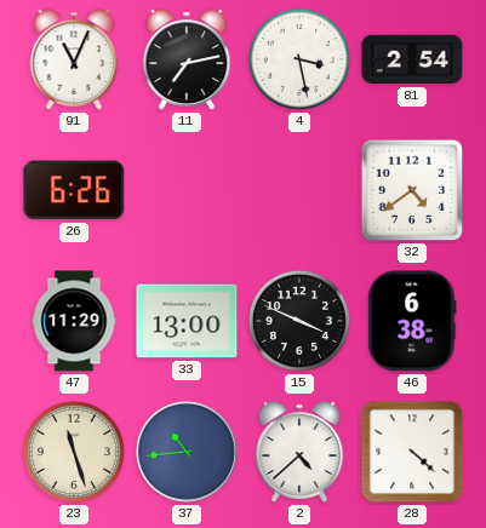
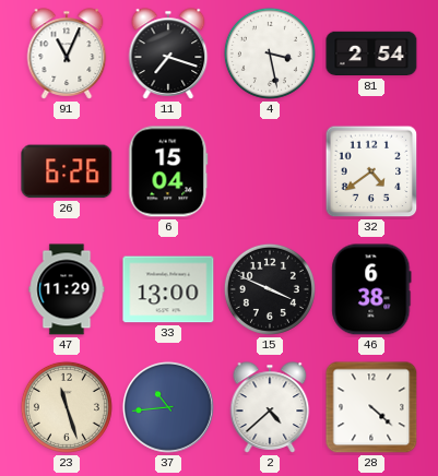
11: 7:13 -> 7:18
6: none -> 15:04
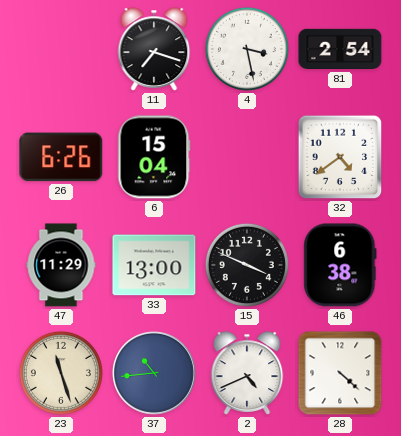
91: 11:04 -> none
2: 4:38 -> 4:41
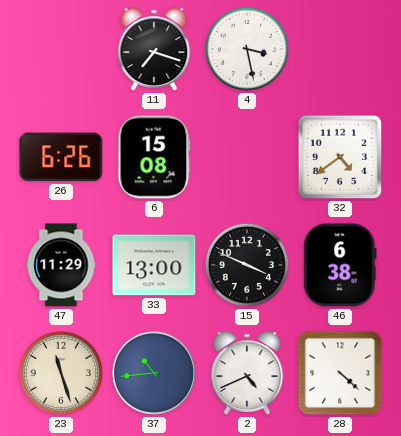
81: 2:54 -> none
6: 15:04 -> 15:08
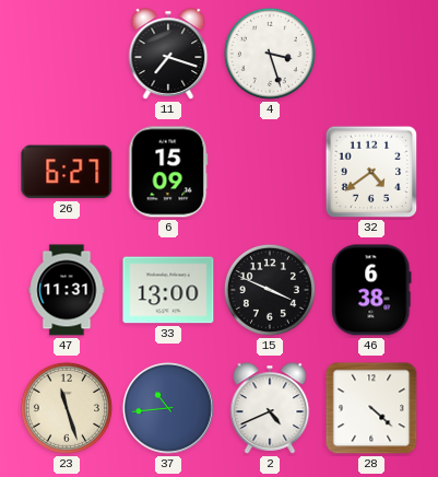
4: 3:28 -> 3:27
26: 6:26 -> 6:27
6: 15:08 -> 15:09
47: 11:29 -> 11:31
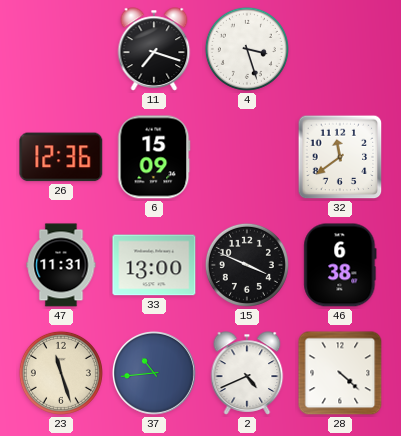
26: 6:27 -> 12:36
32: 4:39 -> 11:39
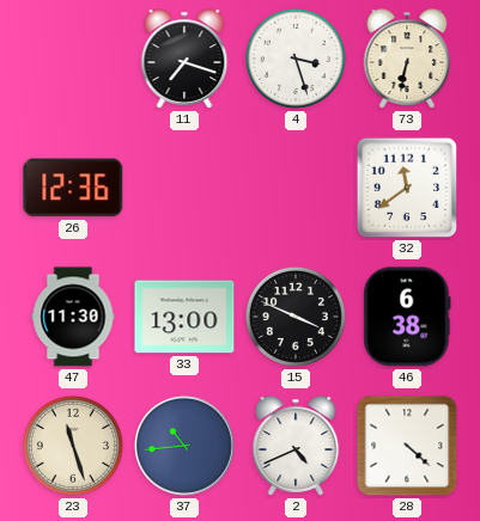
73: none -> 6:32
6: 15:09 -> none
47: 11:31 -> 11:30
